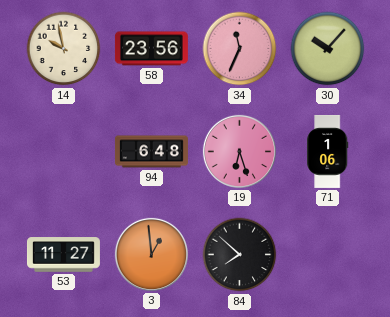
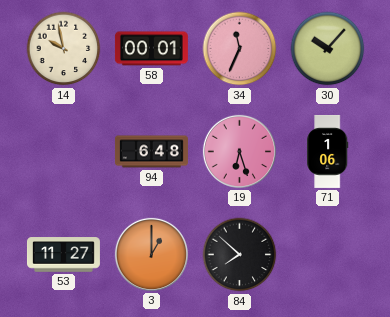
58: 23:56 -> 00:01
3: 12:59 -> 1:00
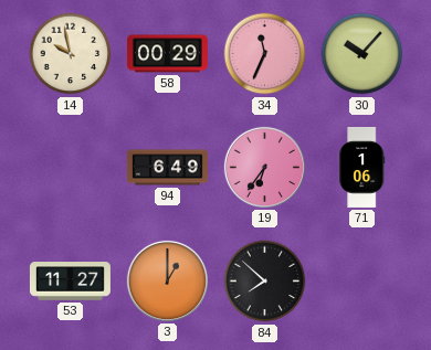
58: 00:01 -> 00:29
94: 6:48 -> 6:49
19: 6:27 -> 6:36
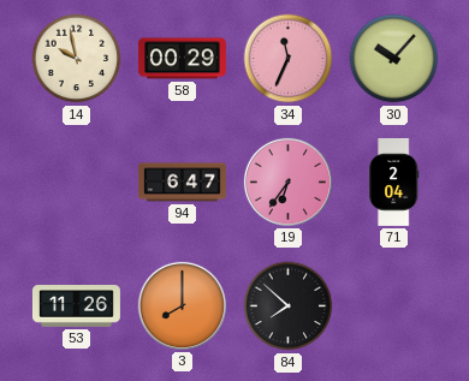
94: 6:49 -> 6:47
71: 1:06 -> 2:04
53: 11:27 -> 11:26
3: 1:00 -> 8:00
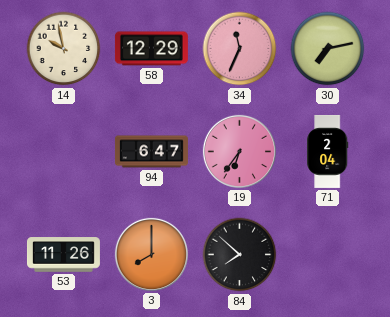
58: 00:29 -> 12:29
30: 10:07 -> 7:13
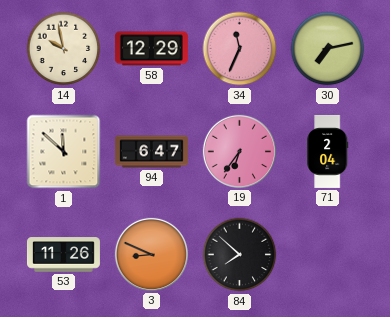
1: none -> 11:52
3: 8:00 -> 8:49
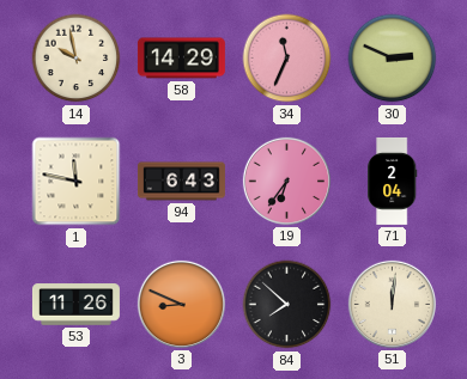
58: 12:29 -> 14:29
30: 7:13 -> 2:49
1: 11:52 -> 11:47
94: 6:47 -> 6:43
51: none -> 12:01
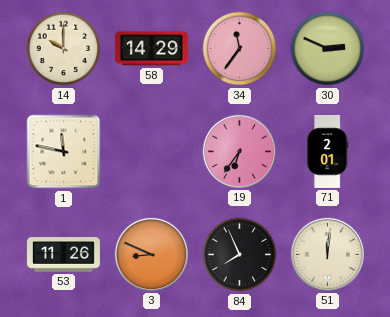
14: 9:58 -> 10:00
34: 11:34 -> 11:36
94: 6:43 -> none
71: 2:04 -> 2:01
84: 7:52 -> 7:56
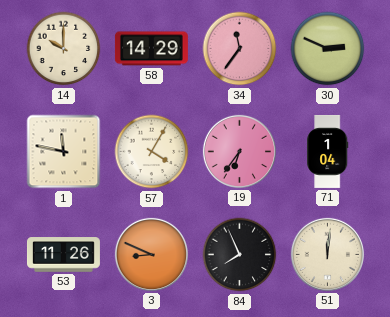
57: none -> 4:05
71: 2:01 -> 1:04
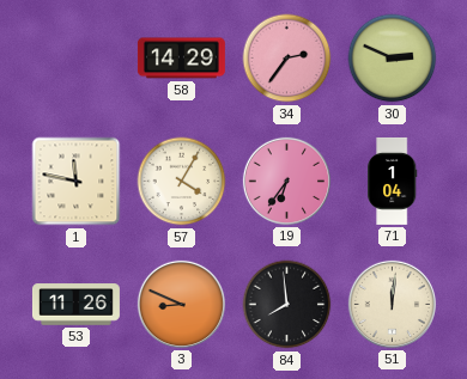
14: 10:00 -> none
34: 11:36 -> 2:36
84: 7:56 -> 7:59
